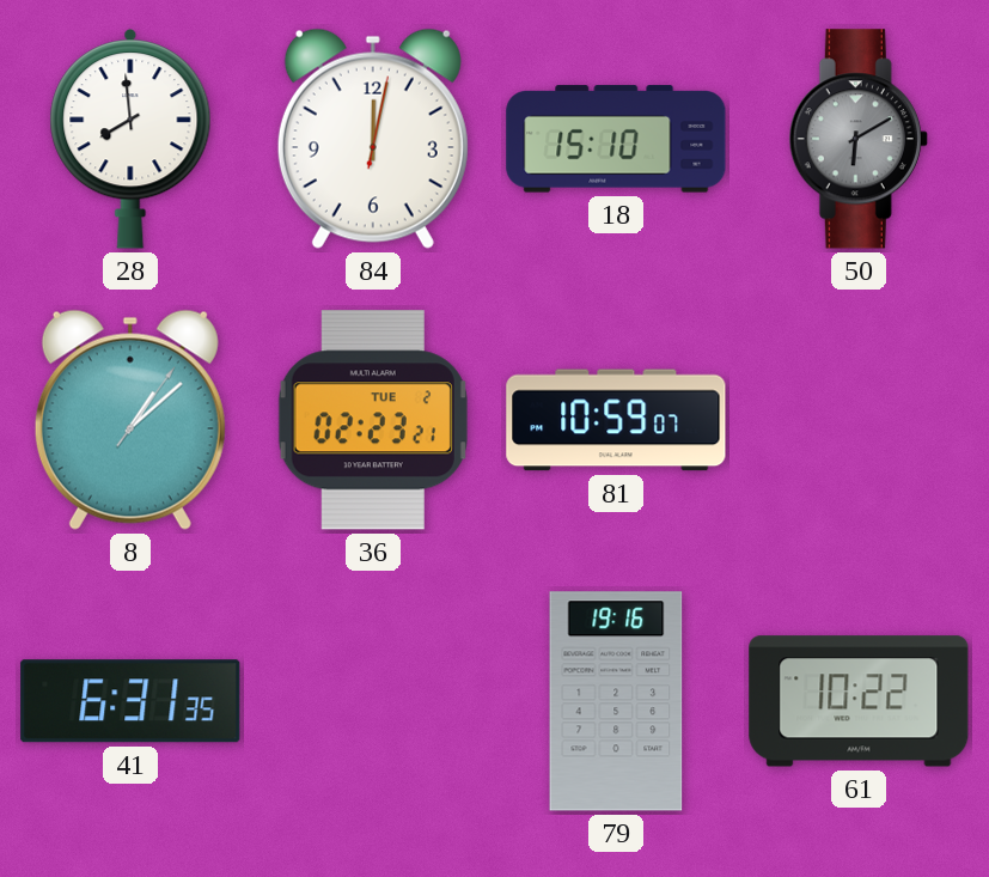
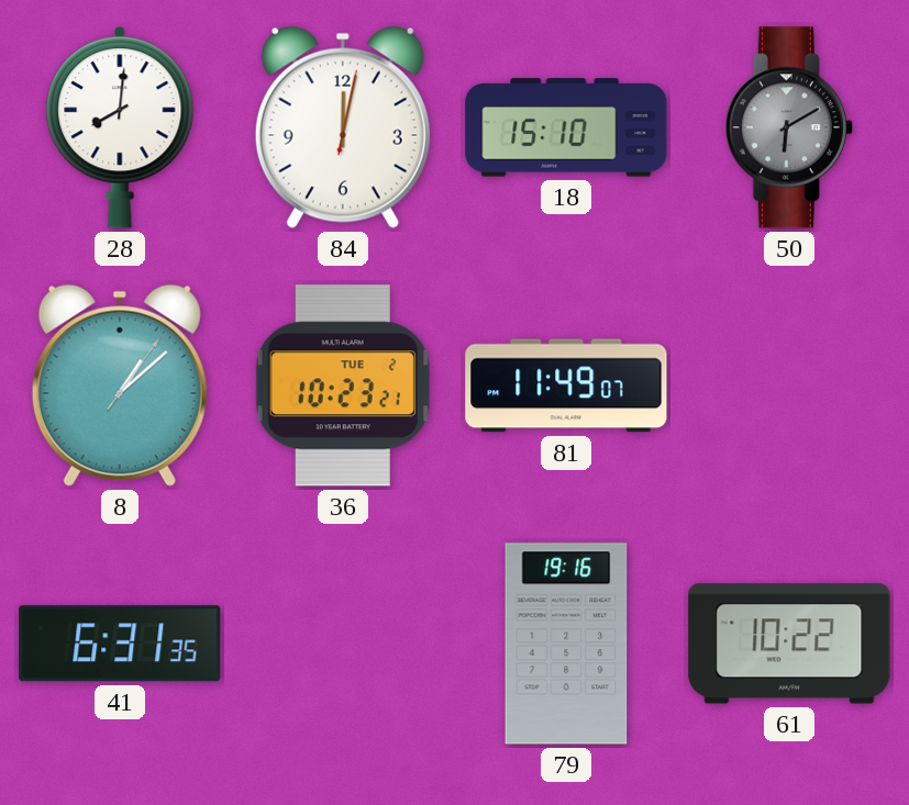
28: 7:59 -> 8:01
36: 02:23 -> 10:23
81: 10:59 -> 11:49
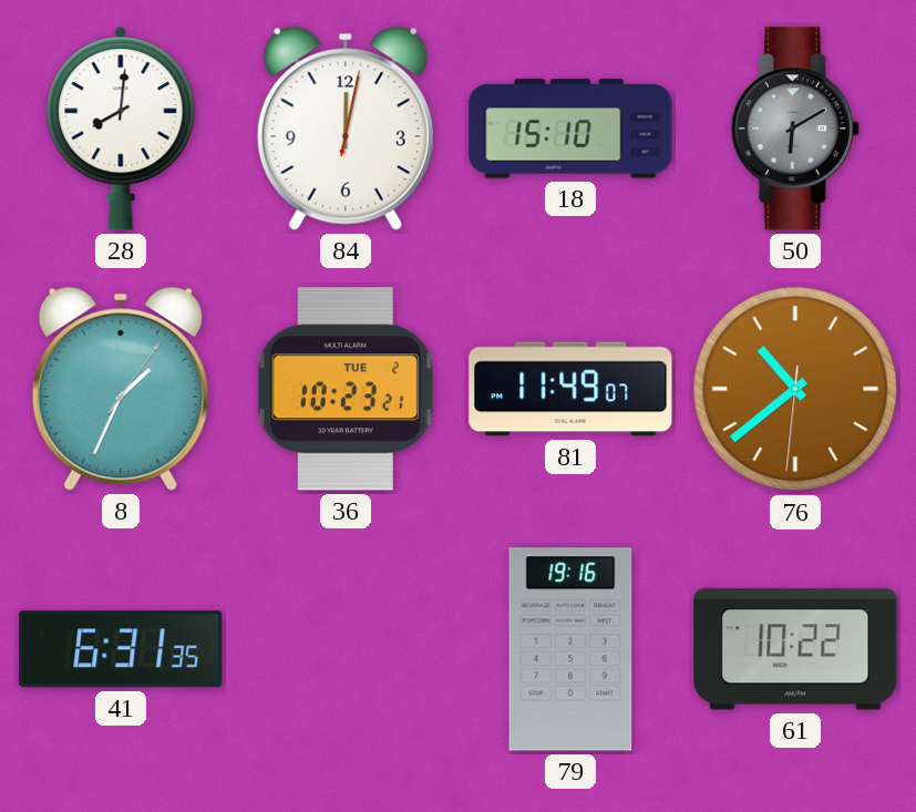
8: 1:08 -> 1:34
76: none -> 10:38
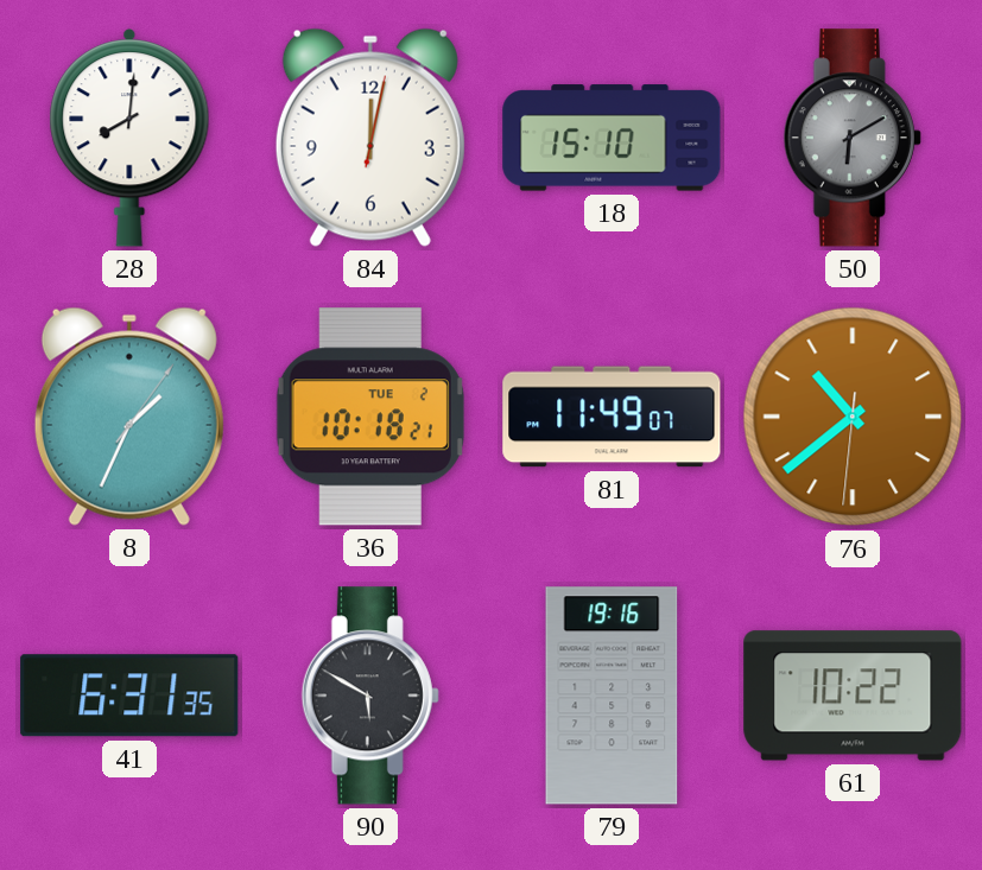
36: 10:23 -> 10:18
90: none -> 5:50
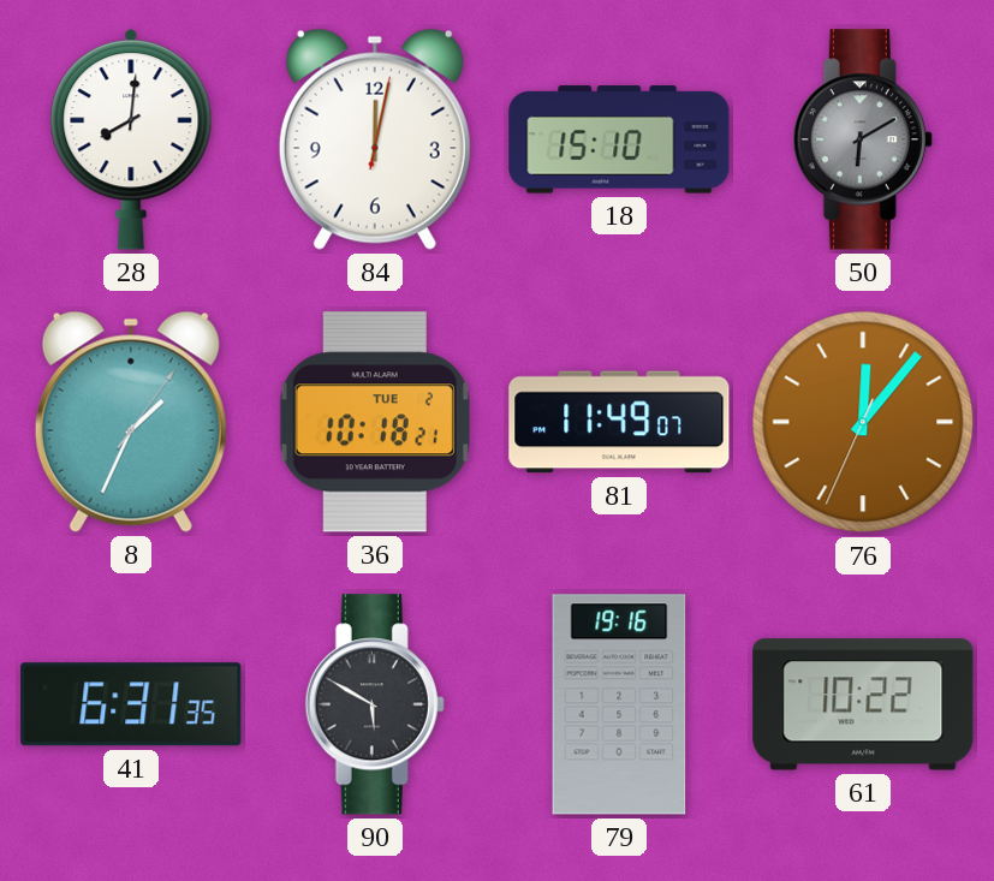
76: 10:38 -> 12:06
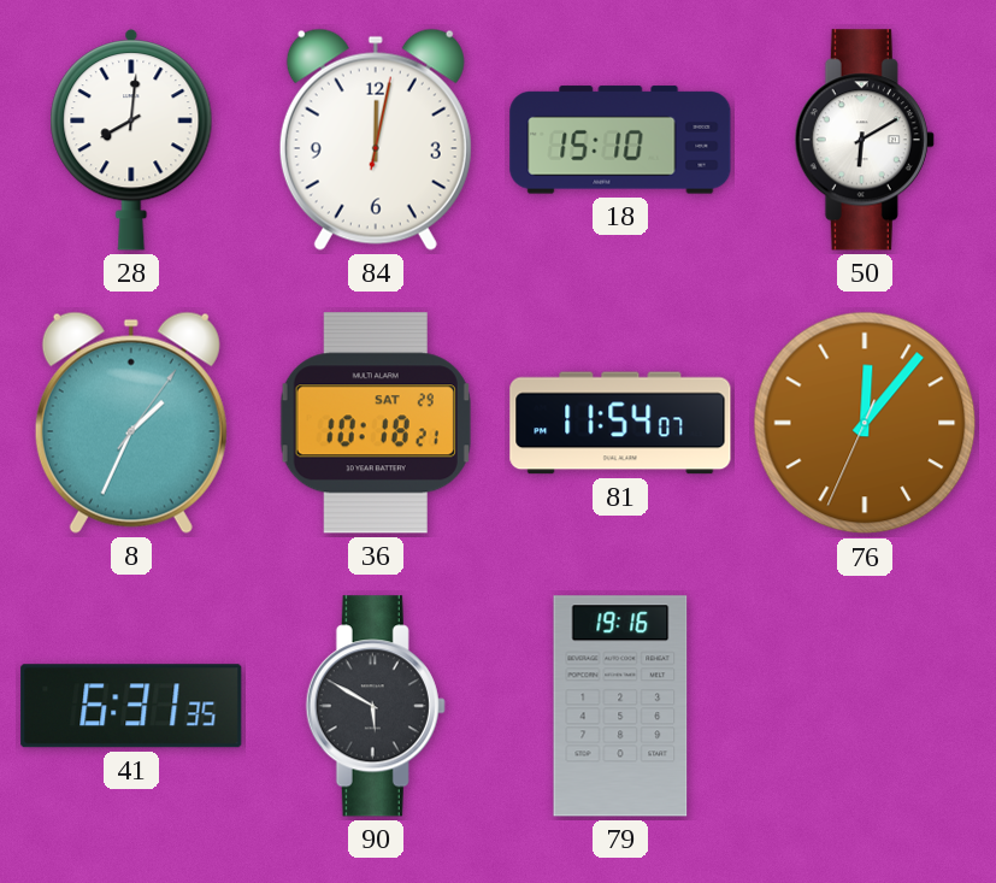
50 dial: grey -> white
36 date: TUE 2 -> SAT 29
81: 11:49 -> 11:54
61: 10:22 -> none
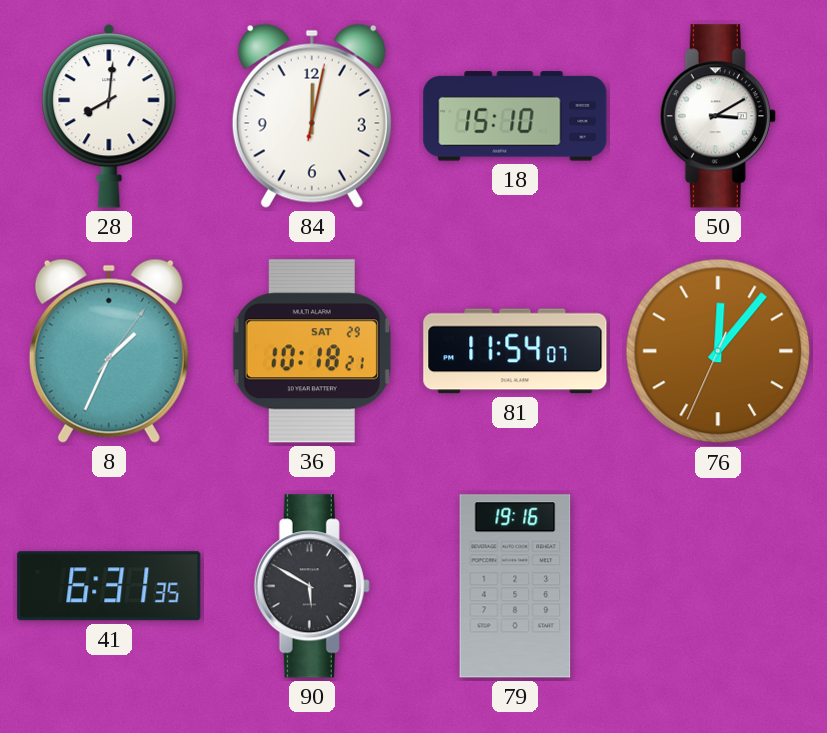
50: 6:10 -> 3:10
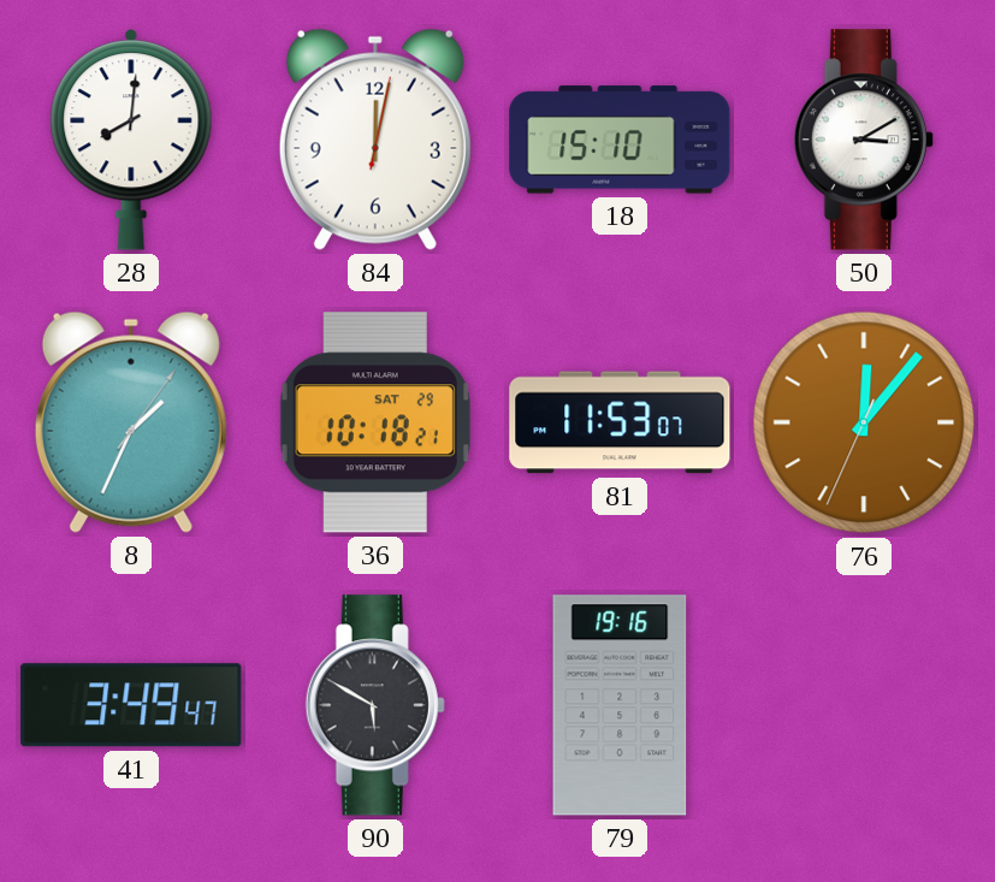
81: 11:54 -> 11:53
41: 6:31 -> 3:49
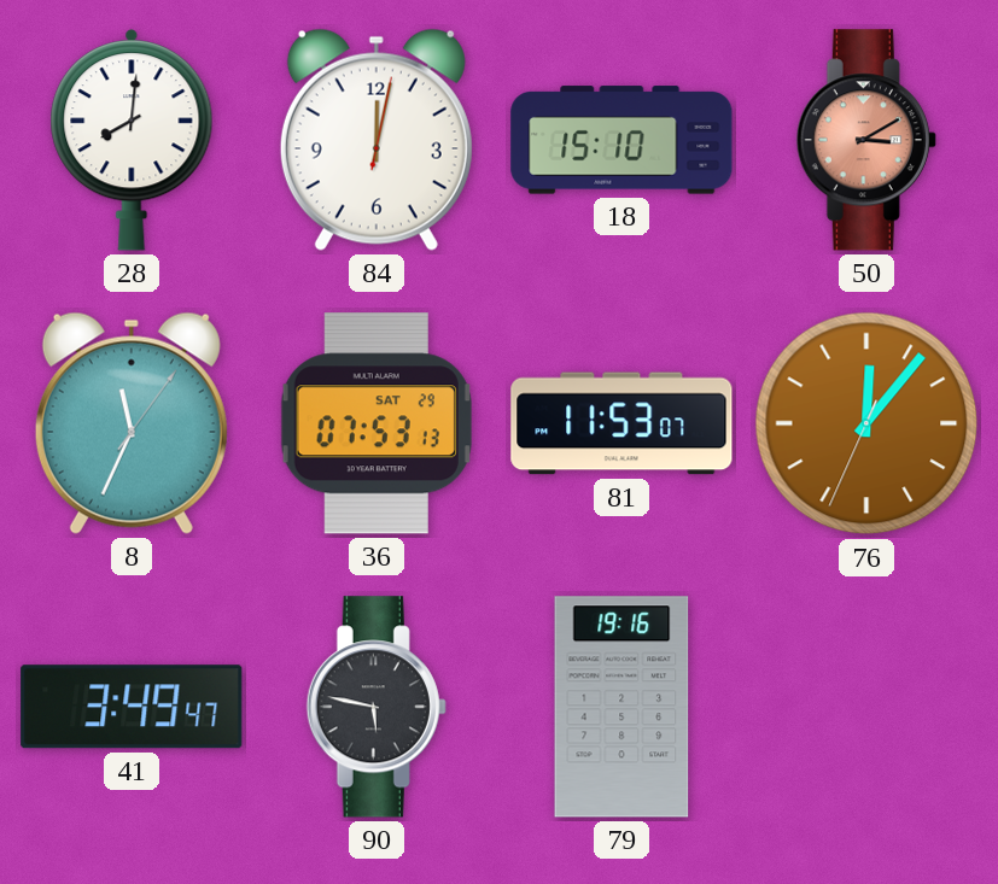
50 dial: white -> salmon
8: 1:34 -> 11:34
36: 10:18 -> 07:53
90: 5:50 -> 5:47
